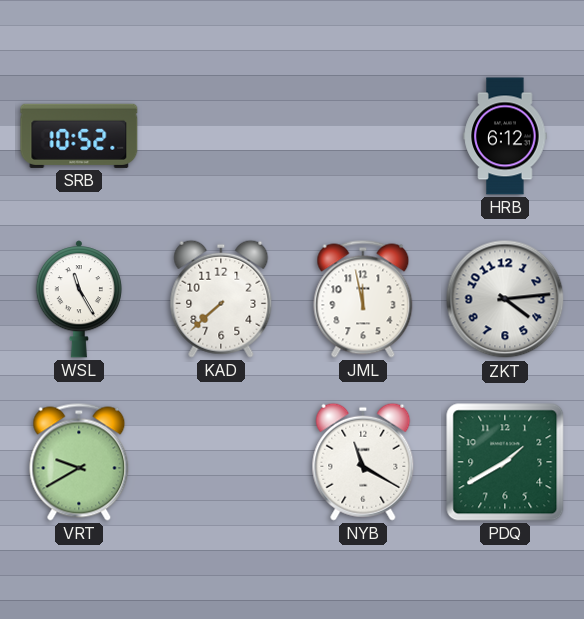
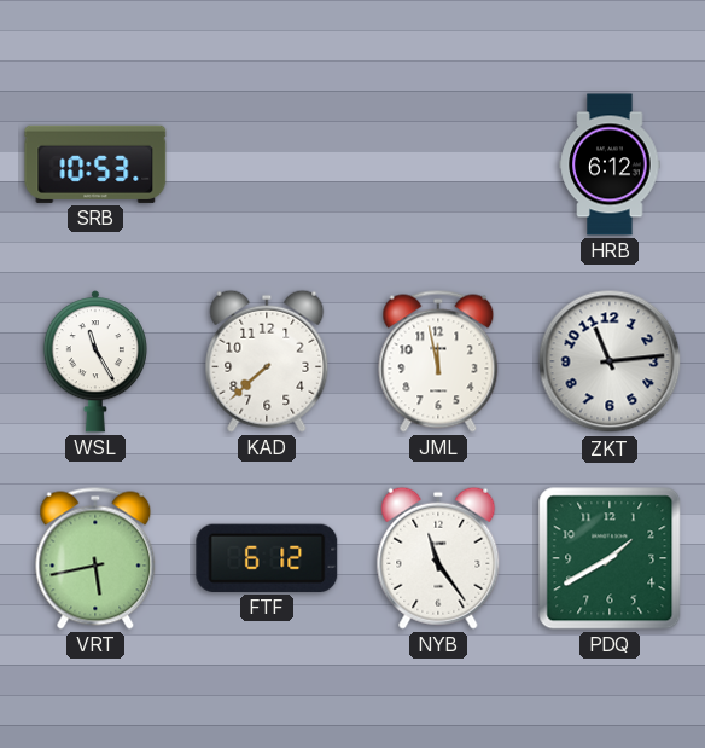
SRB: 10:52 -> 10:53
ZKT: 4:14 -> 11:14
VRT: 9:40 -> 5:43
FTF: none -> 6:12
NYB: 11:20 -> 11:24
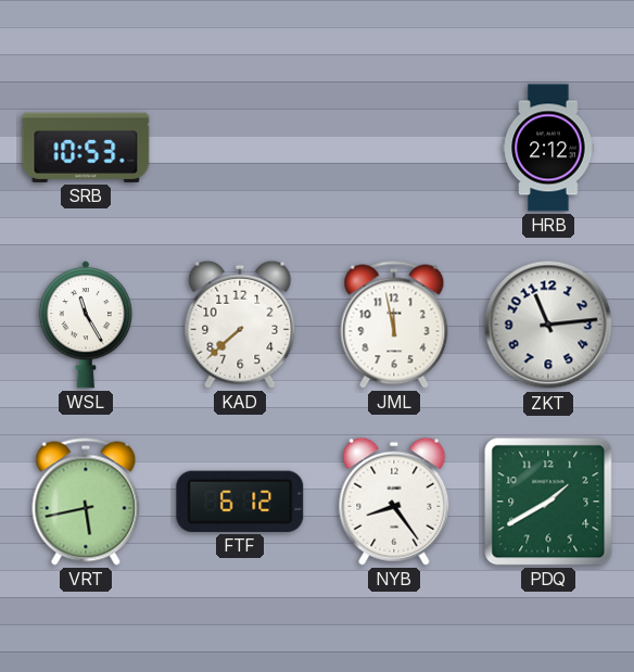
HRB: 6:12 -> 2:12
NYB: 11:24 -> 8:24
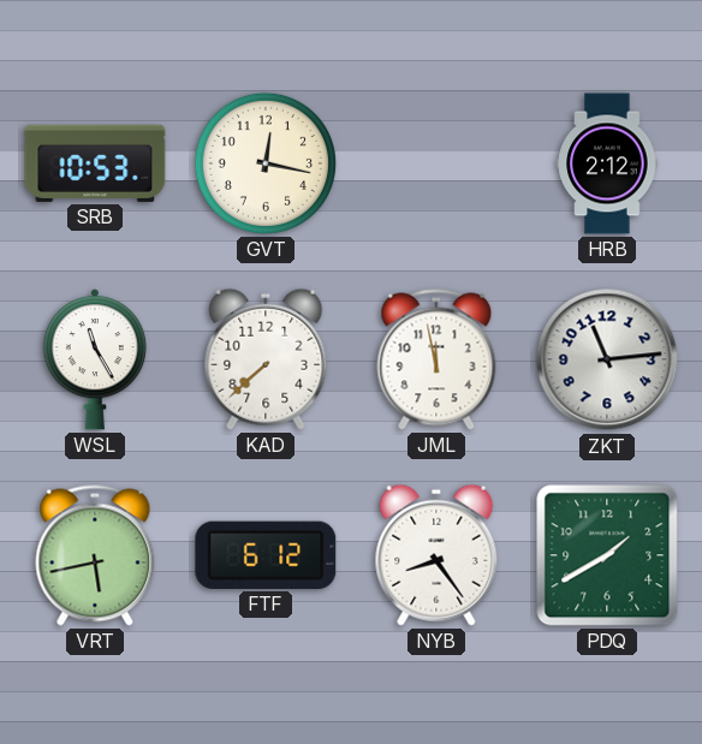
GVT: none -> 12:17
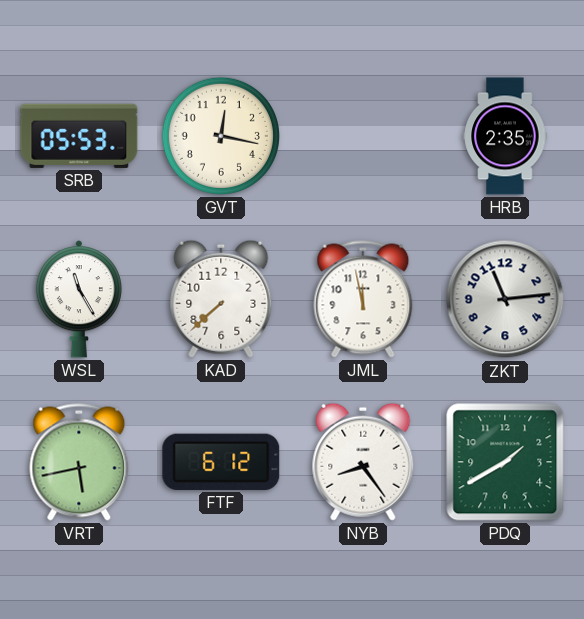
SRB: 10:53 -> 05:53
HRB: 2:12 -> 2:35
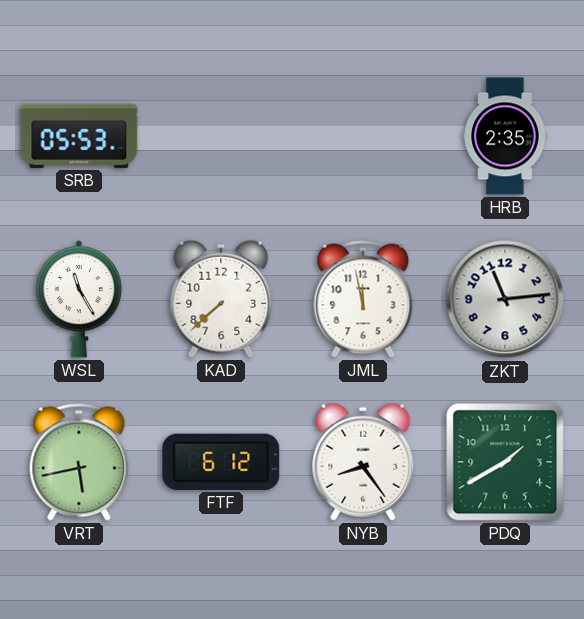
GVT: 12:17 -> none
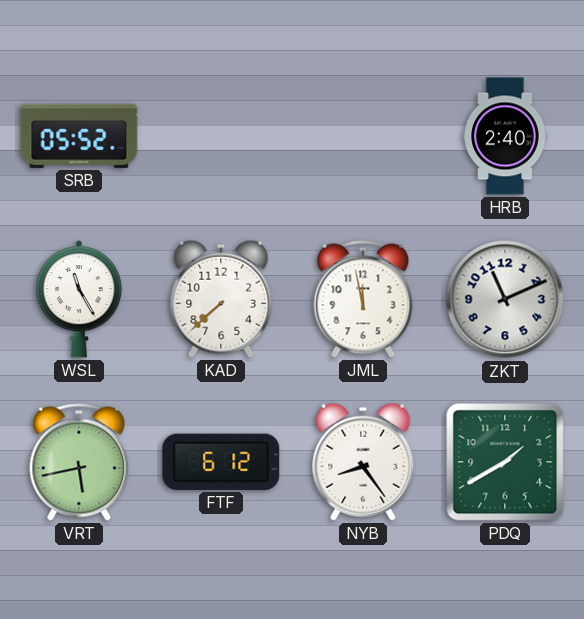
SRB: 05:53 -> 05:52
HRB: 2:35 -> 2:40
ZKT: 11:14 -> 11:11
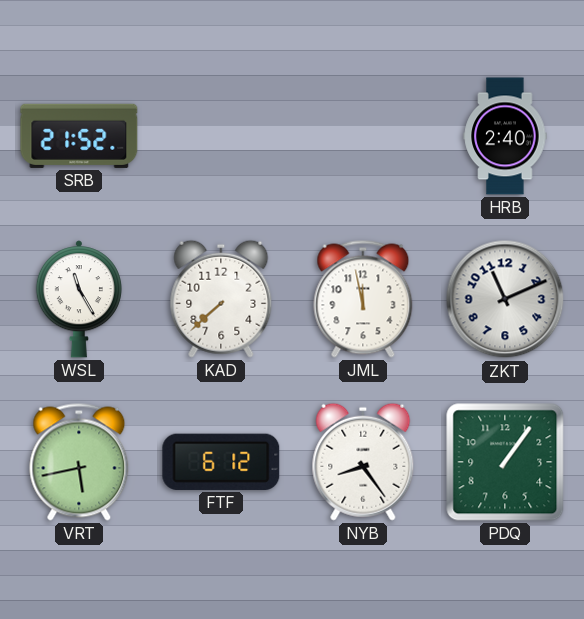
SRB: 05:52 -> 21:52
PDQ: 1:40 -> 1:06
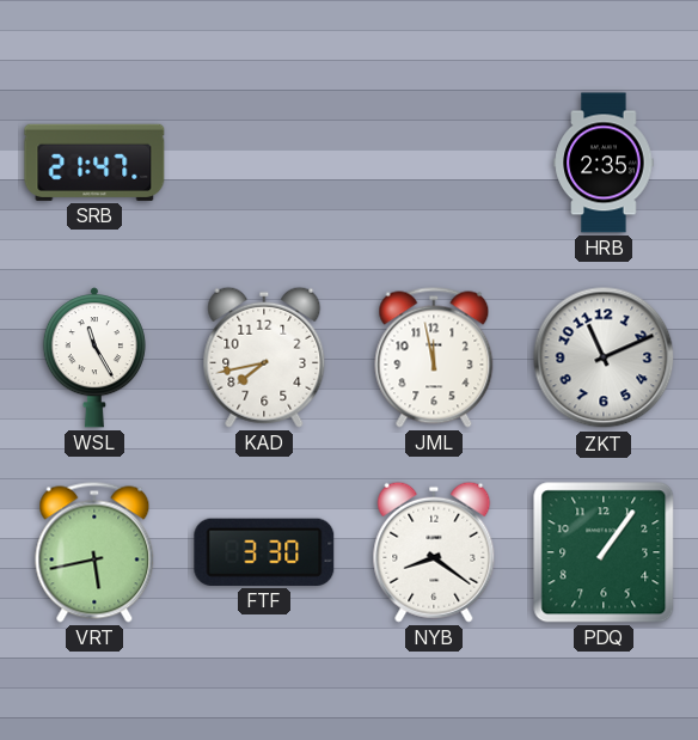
SRB: 21:52 -> 21:47
HRB: 2:40 -> 2:35
KAD: 7:38 -> 7:43
FTF: 6:12 -> 3:30
NYB: 8:24 -> 8:21
